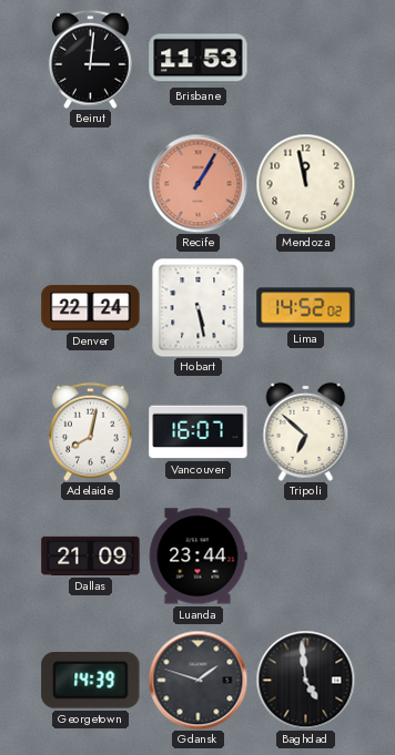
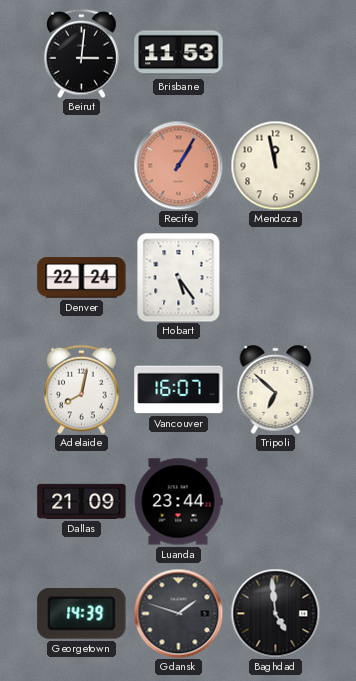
Hobart: 5:28 -> 5:24
Lima: 14:52 -> none
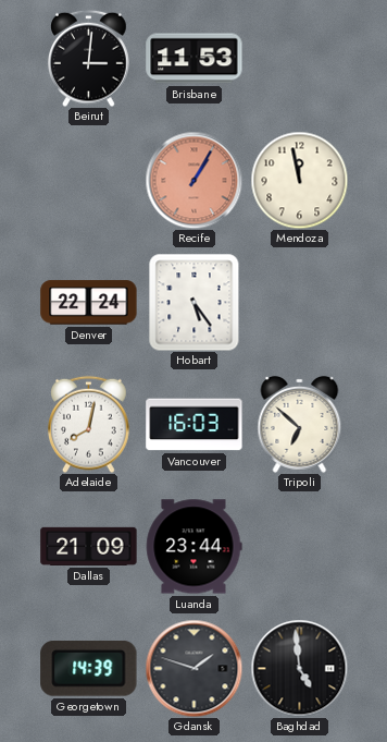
Vancouver: 16:07 -> 16:03
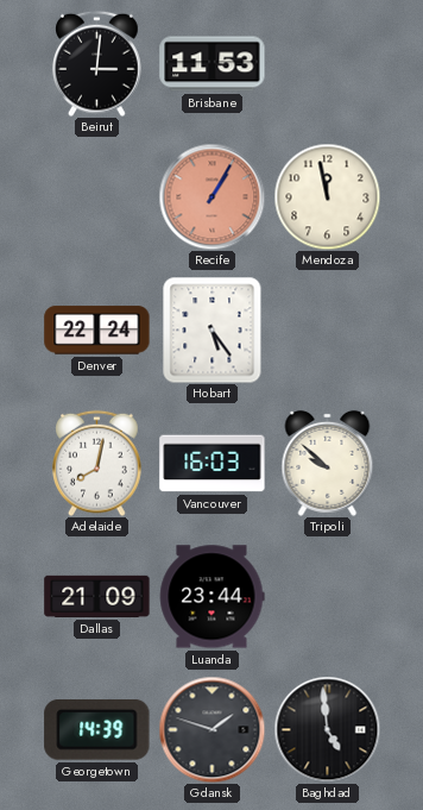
Tripoli: 6:52 -> 9:52
